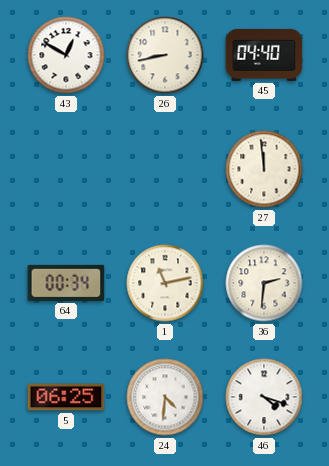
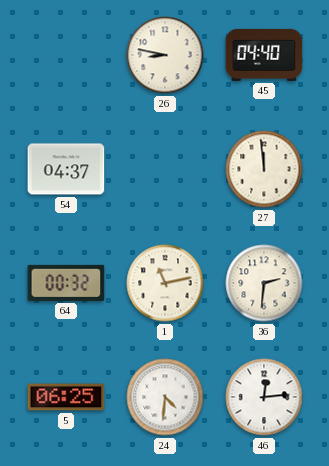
43: 12:50 -> none
26: 8:43 -> 8:47
54: none -> 04:37
64: 00:34 -> 00:32
46: 4:18 -> 12:14
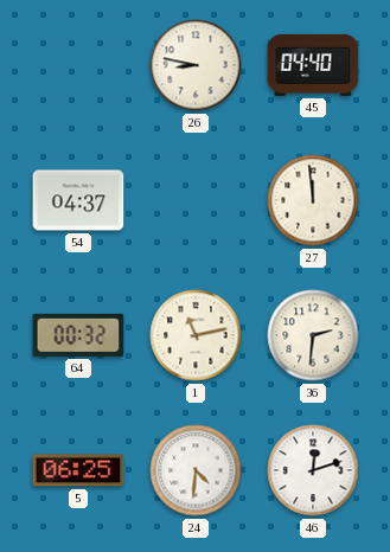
46: 12:14 -> 12:12
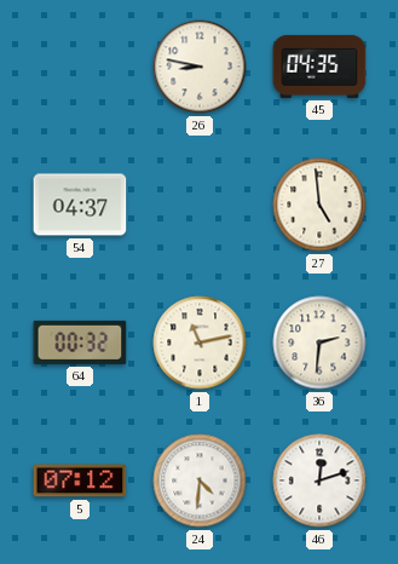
45: 04:40 -> 04:35
27: 11:59 -> 4:59
5: 06:25 -> 07:12
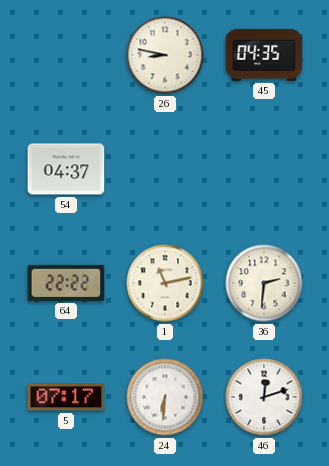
27: 4:59 -> none
64: 00:32 -> 22:22
5: 07:12 -> 07:17
24: 4:31 -> 6:31
